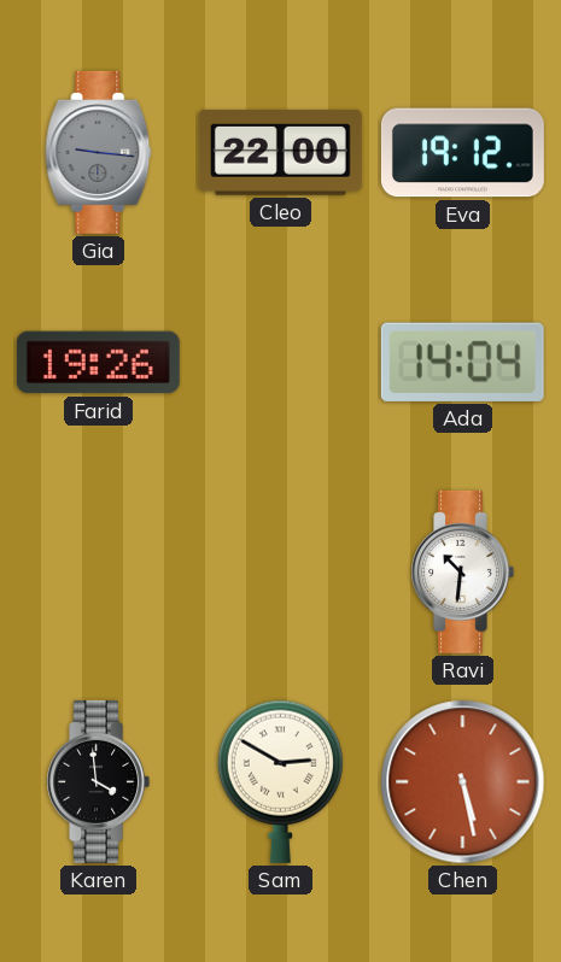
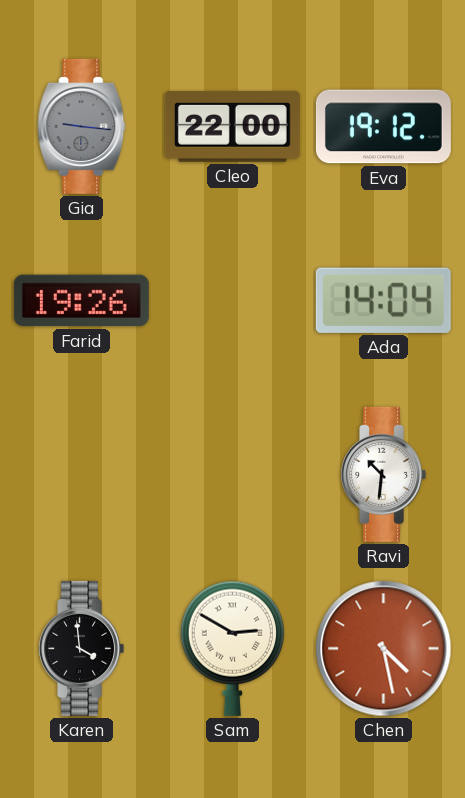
Chen: 5:28 -> 4:28
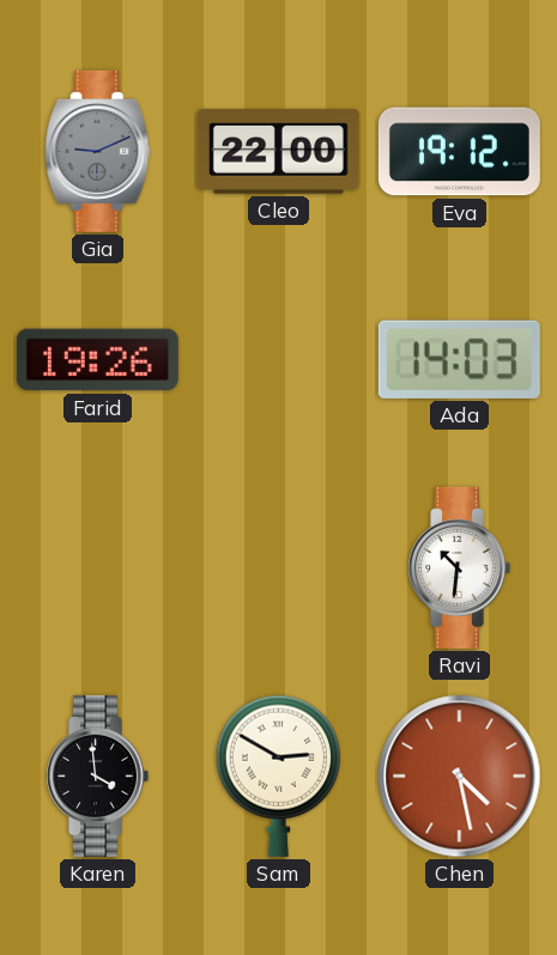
Gia: 9:16 -> 9:11
Ada: 14:04 -> 14:03
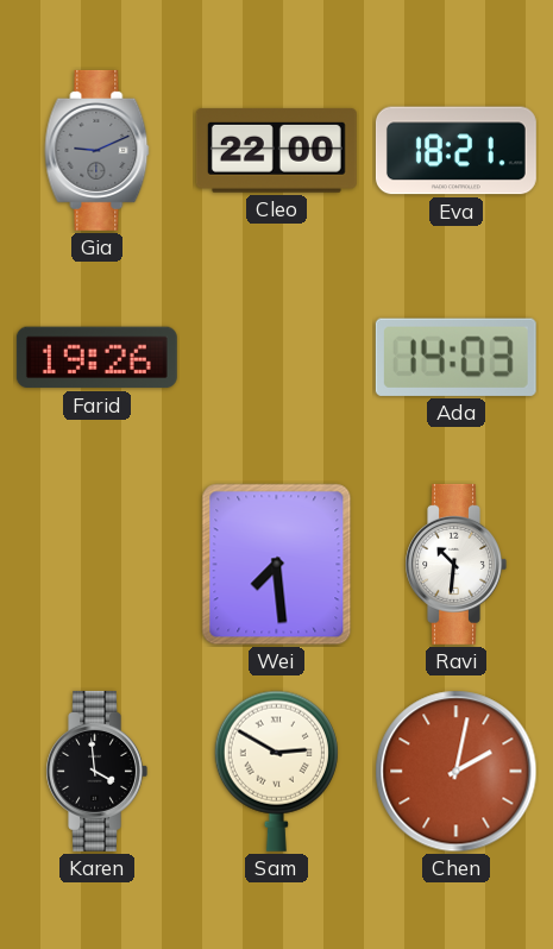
Eva: 19:12 -> 18:21
Wei: none -> 7:29
Chen: 4:28 -> 2:02
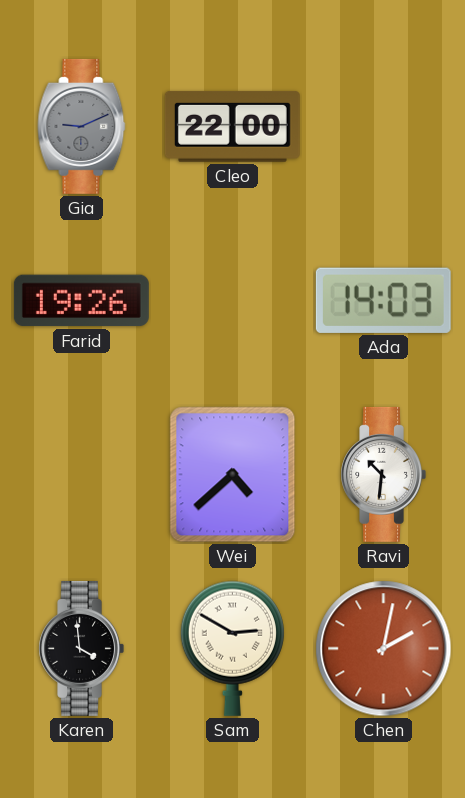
Eva: 18:21 -> none
Wei: 7:29 -> 4:38
